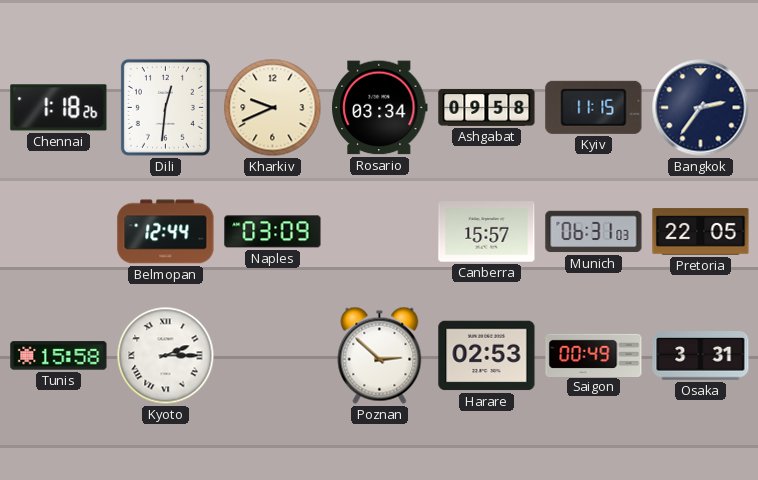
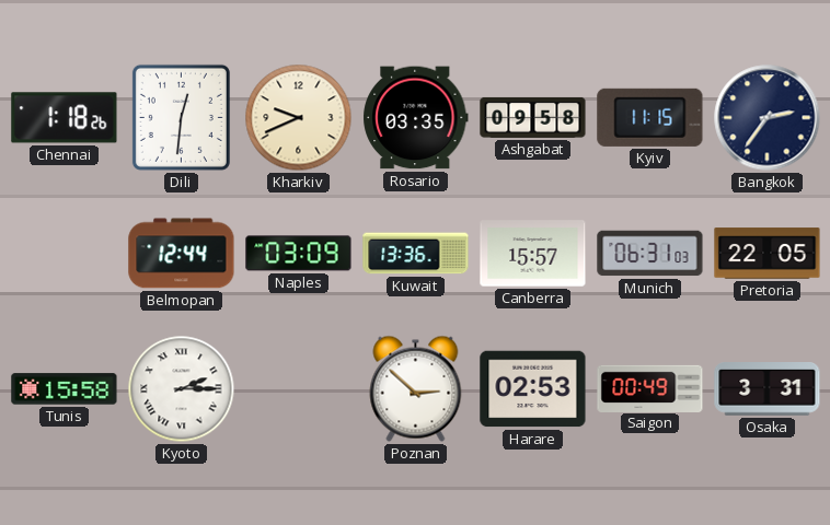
Rosario: 03:34 -> 03:35
Kuwait: none -> 13:36
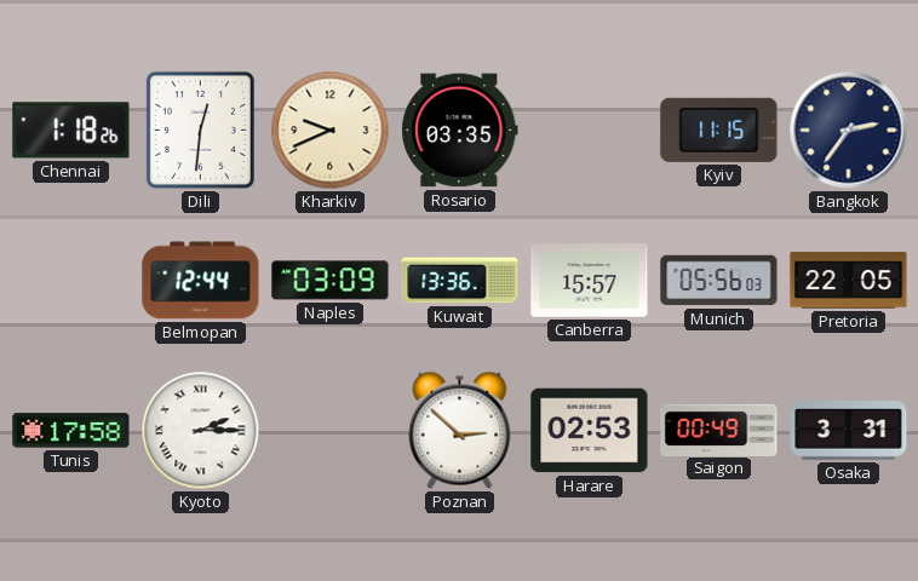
Ashgabat: 09:58 -> none
Munich: 06:31 -> 05:56
Tunis: 15:58 -> 17:58
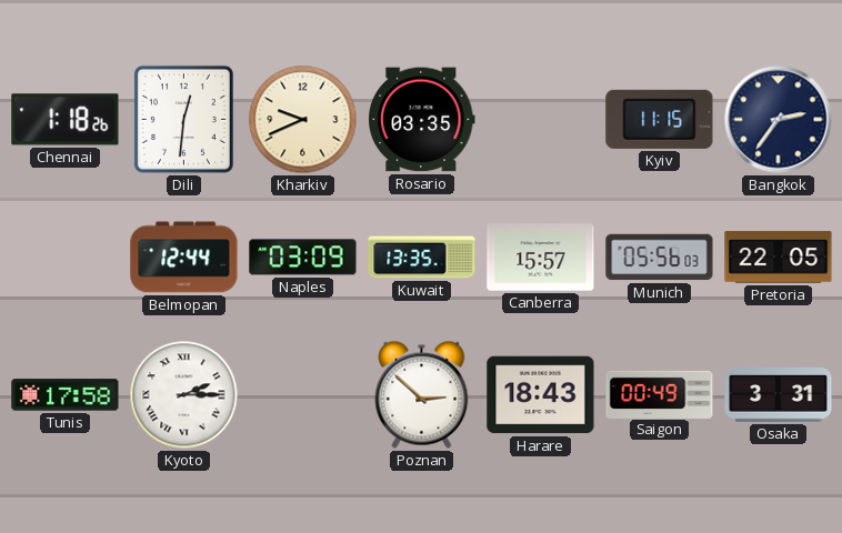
Kuwait: 13:36 -> 13:35
Harare: 02:53 -> 18:43
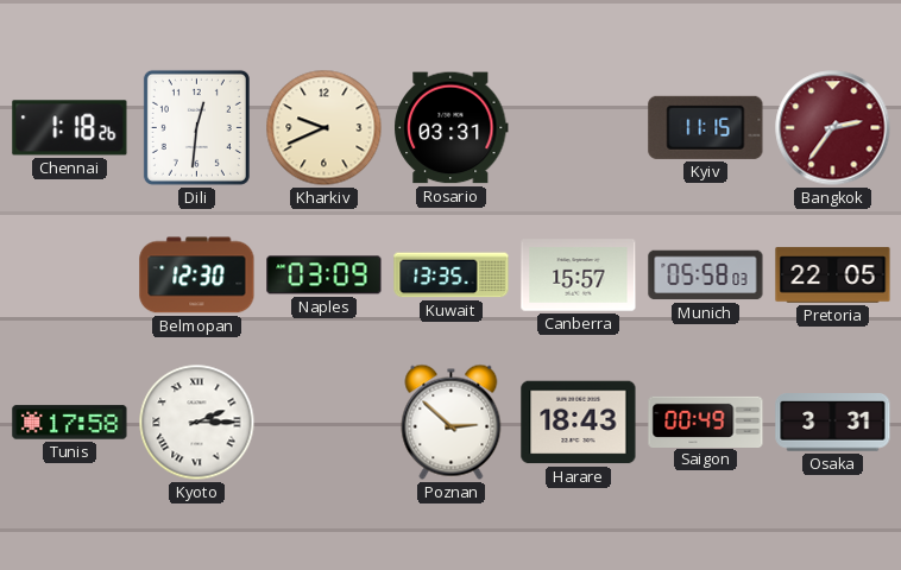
Rosario: 03:35 -> 03:31
Bangkok dial: navy -> burgundy
Belmopan: 12:44 -> 12:30
Munich: 05:56 -> 05:58
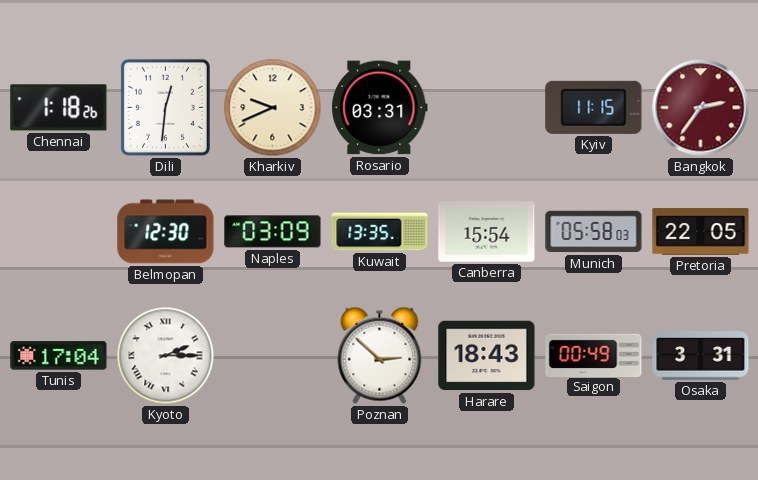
Canberra: 15:57 -> 15:54
Tunis: 17:58 -> 17:04
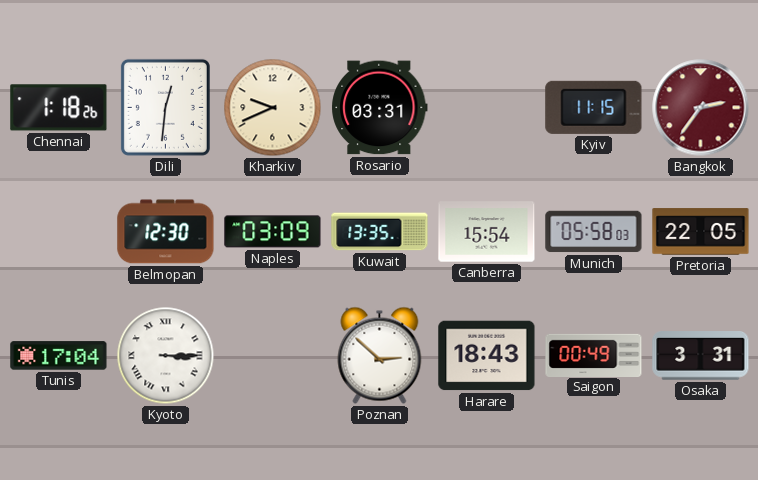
Kyoto: 2:15 -> 3:15
